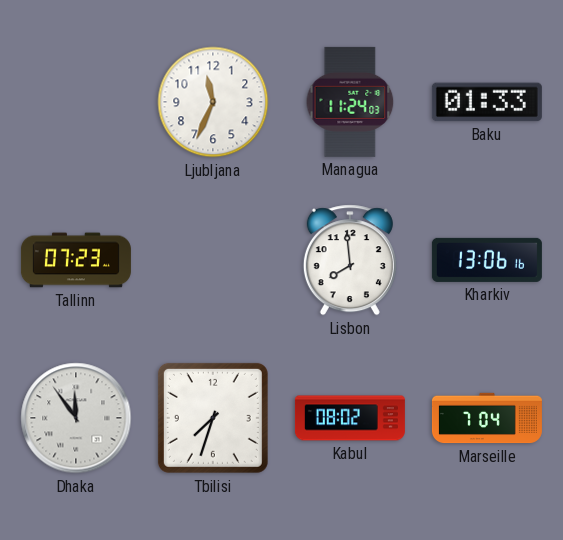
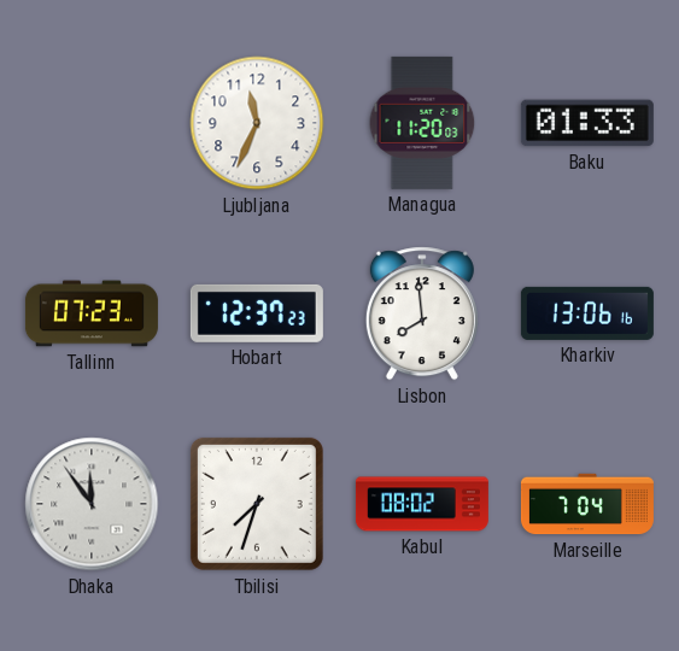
Managua: 11:24 -> 11:20
Hobart: none -> 12:37
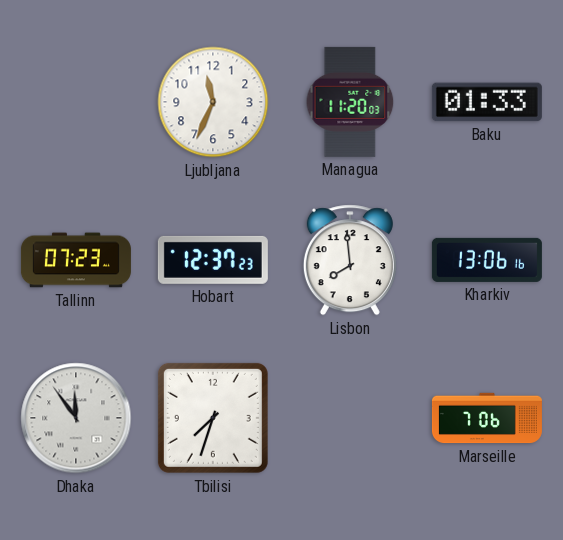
Kabul: 08:02 -> none
Marseille: 7:04 -> 7:06
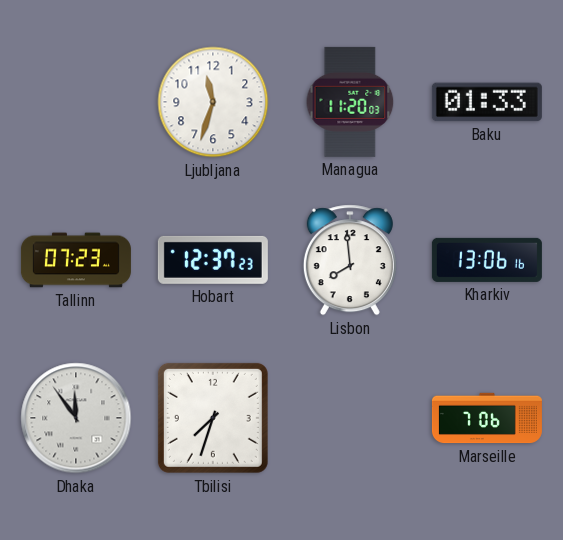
Ljubljana: 11:34 -> 11:33
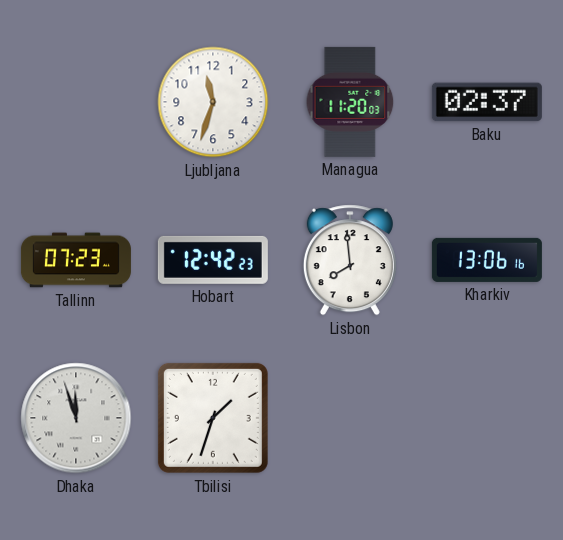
Baku: 01:33 -> 02:37
Hobart: 12:37 -> 12:42
Dhaka: 11:54 -> 11:57
Tbilisi: 7:33 -> 1:33
Marseille: 7:06 -> none
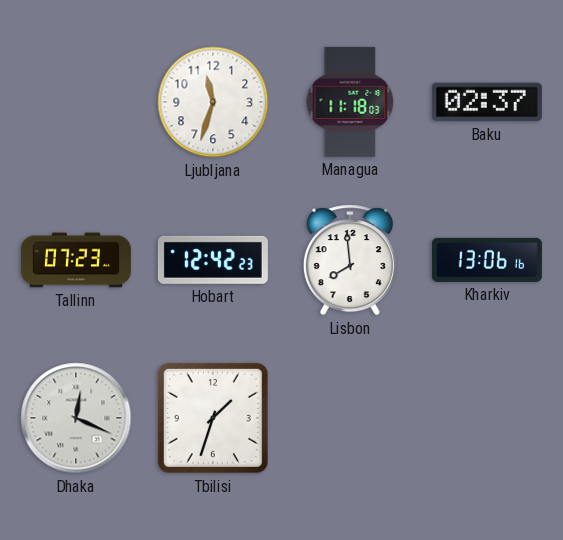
Managua: 11:20 -> 11:18
Dhaka: 11:57 -> 12:19
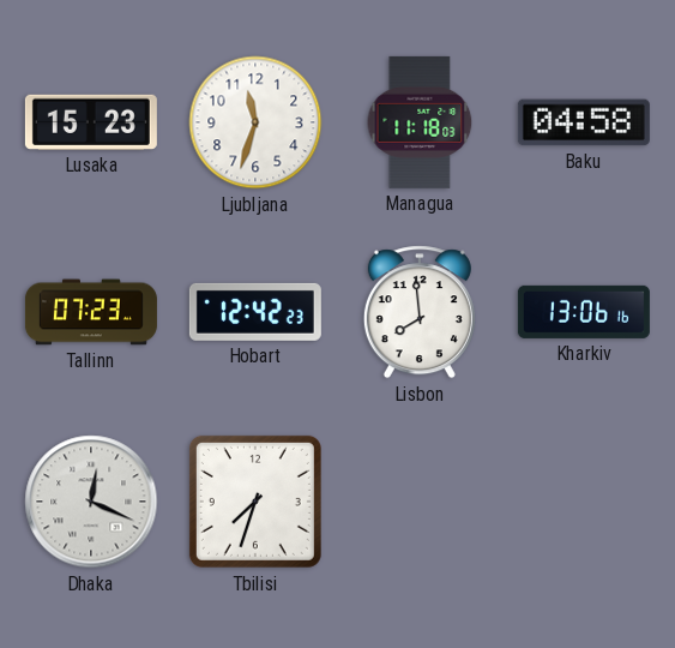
Lusaka: none -> 15:23
Baku: 02:37 -> 04:58
Tbilisi: 1:33 -> 7:33
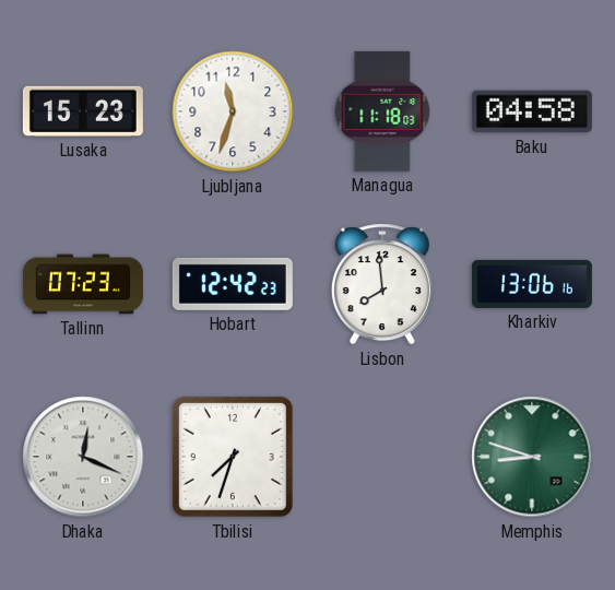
Memphis: none -> 8:48
